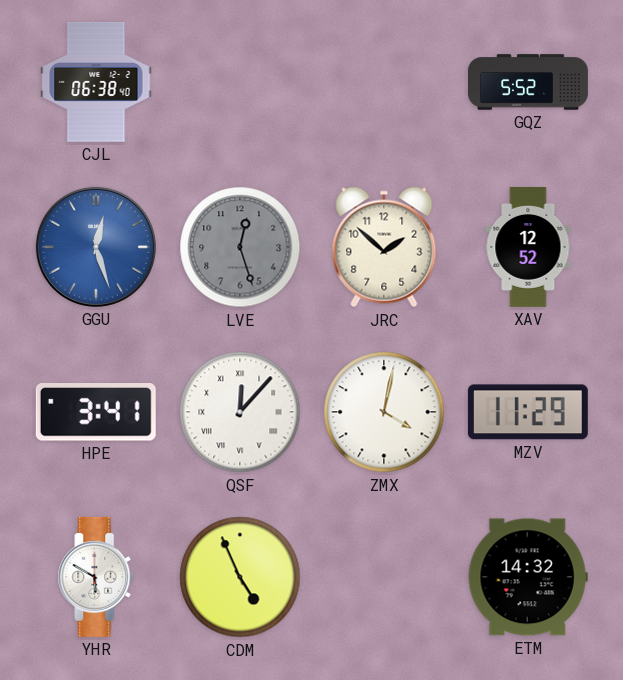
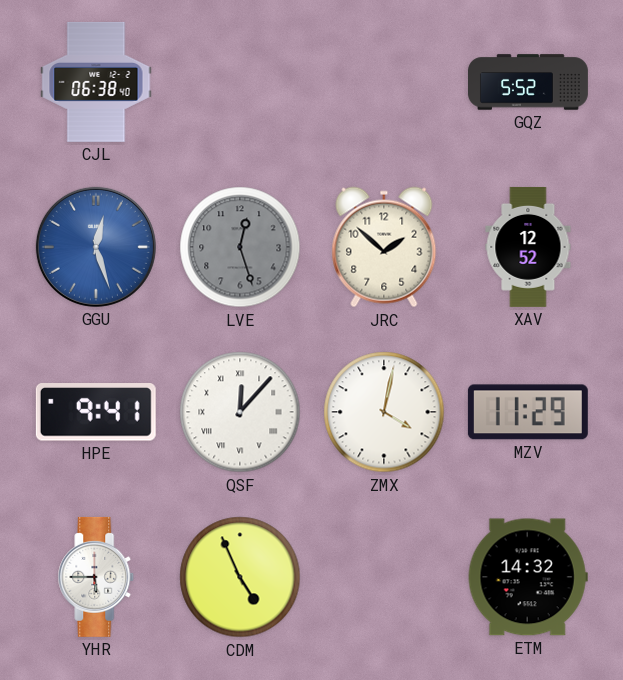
HPE: 3:41 -> 9:41
YHR: 5:50 -> 5:45
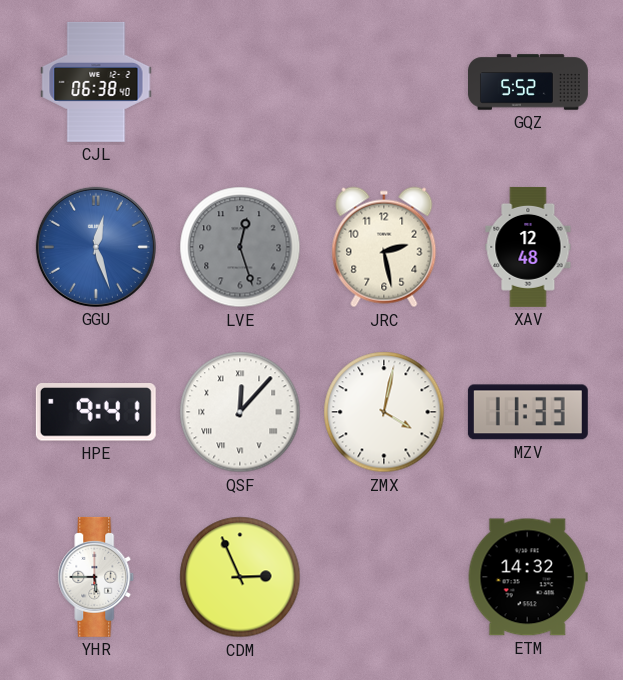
JRC: 1:52 -> 2:28
XAV: 12:52 -> 12:48
MZV: 11:29 -> 11:33
CDM: 4:56 -> 2:56
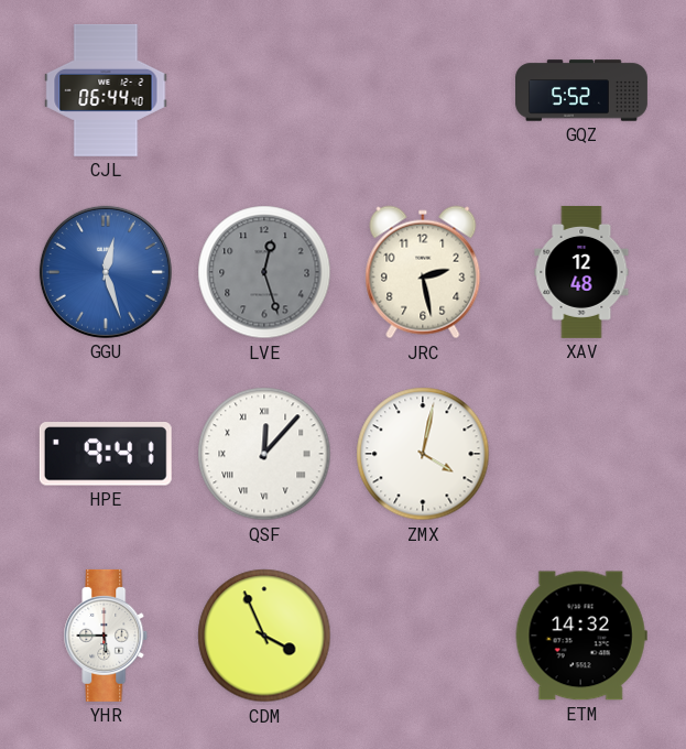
CJL: 06:38 -> 06:44
MZV: 11:33 -> none
CDM: 2:56 -> 3:56
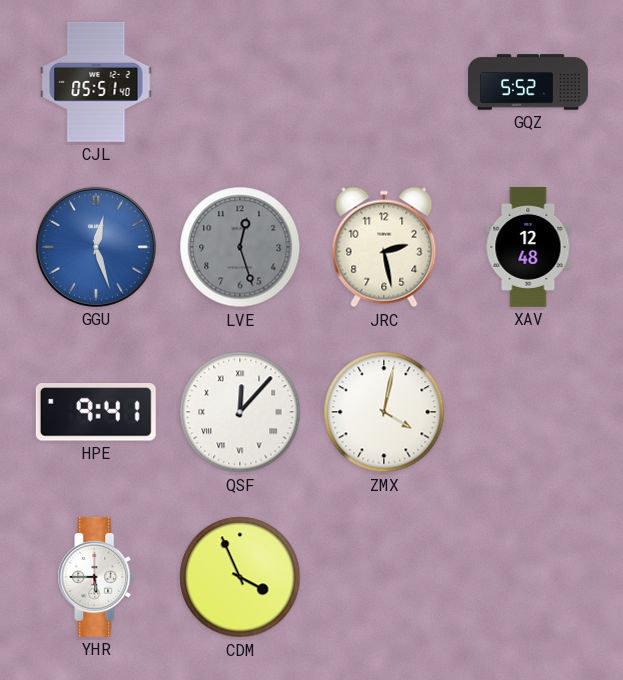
CJL: 06:44 -> 05:51
ETM: 14:32 -> none
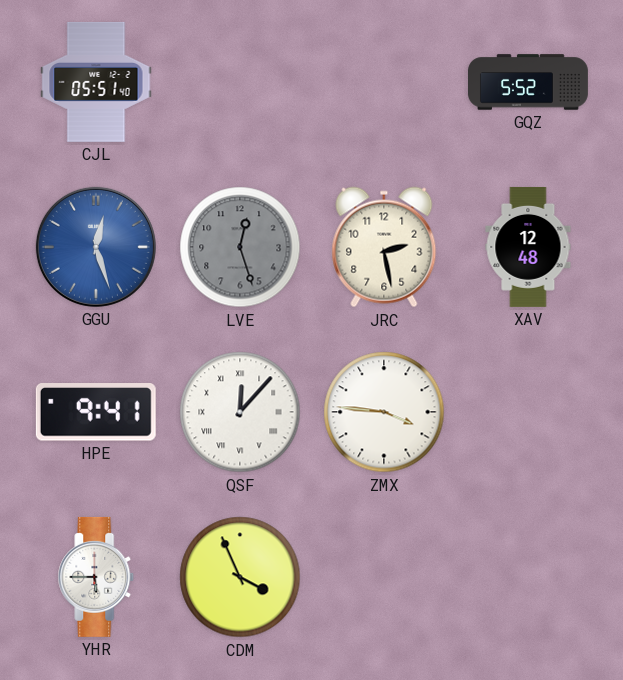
ZMX: 4:02 -> 3:46
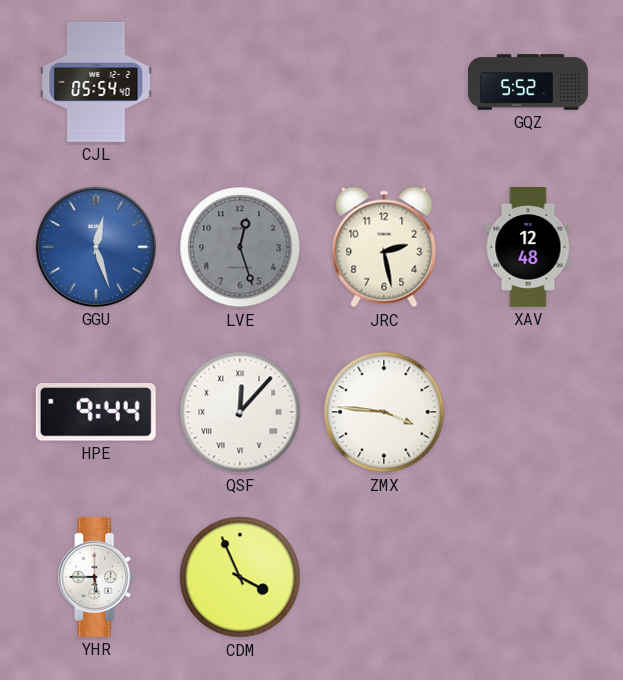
CJL: 05:51 -> 05:54
HPE: 9:41 -> 9:44
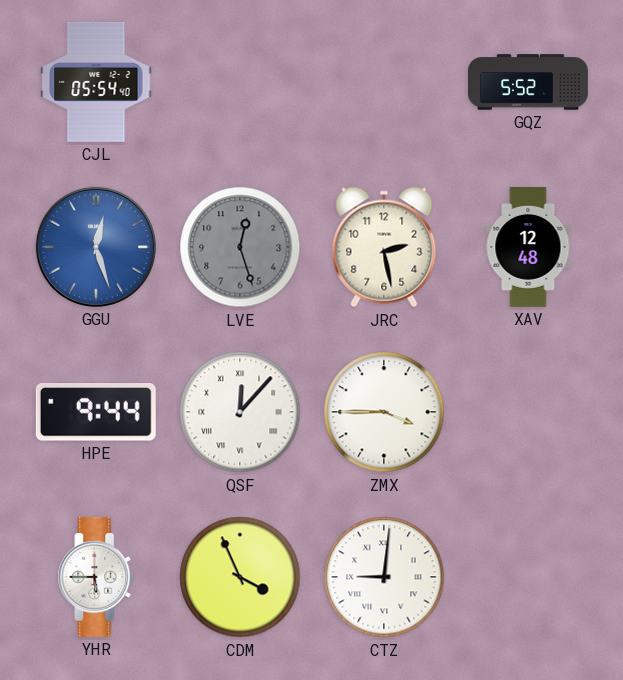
ZMX: 3:46 -> 3:45
CTZ: none -> 9:01
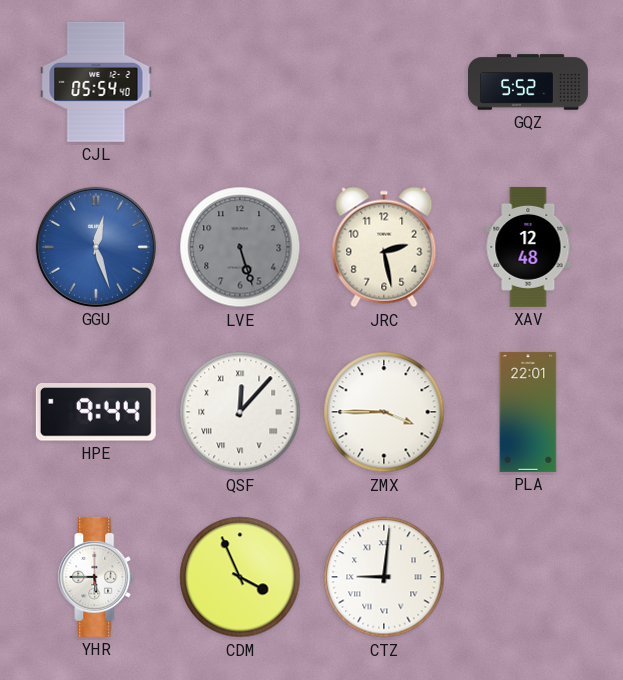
LVE: 12:27 -> 5:27
PLA: none -> 22:01
